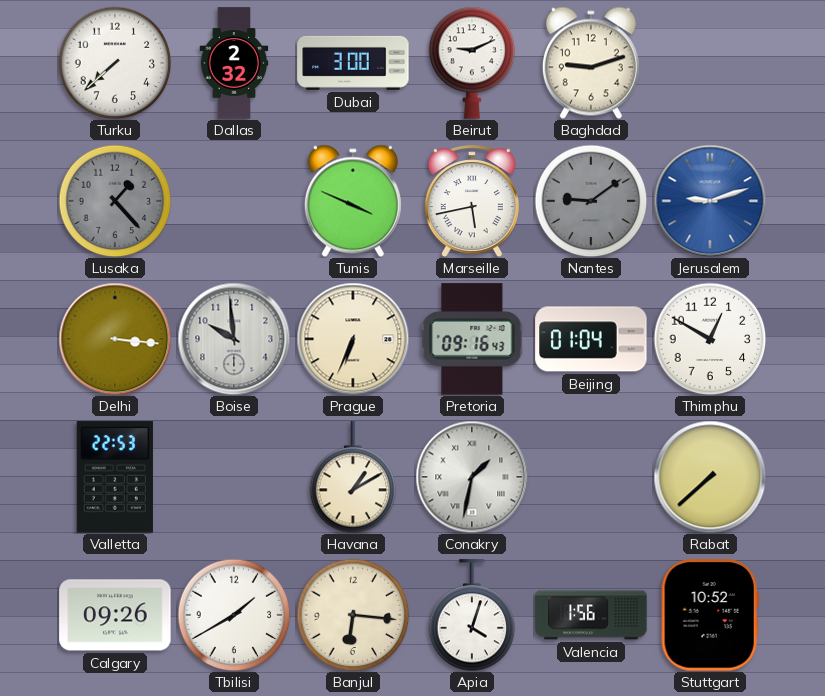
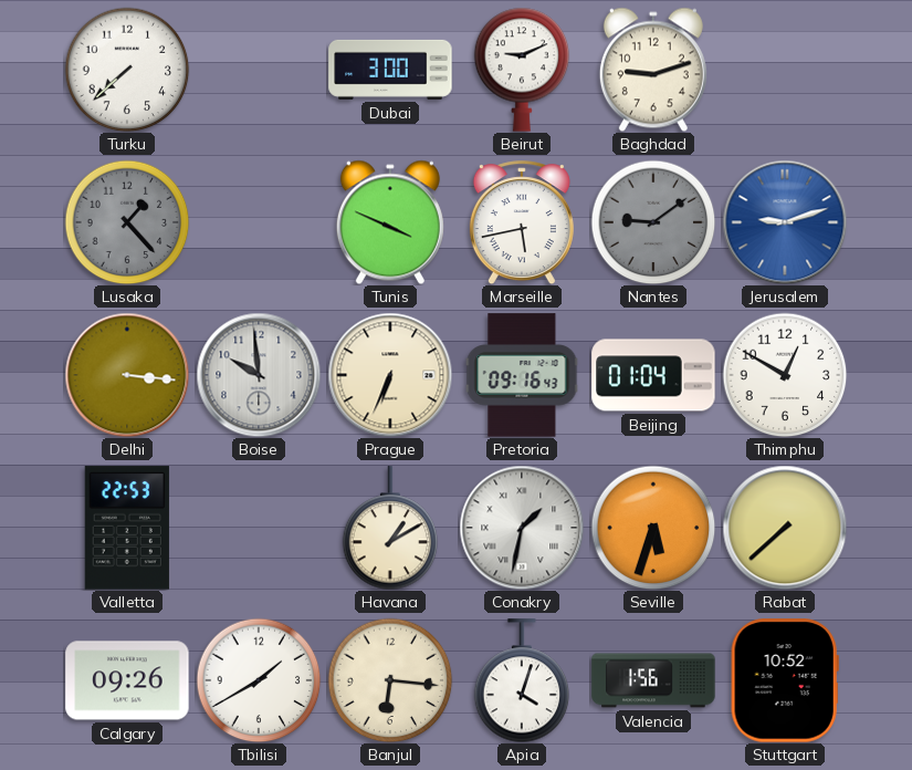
Dallas: 2:32 -> none
Seville: none -> 5:33
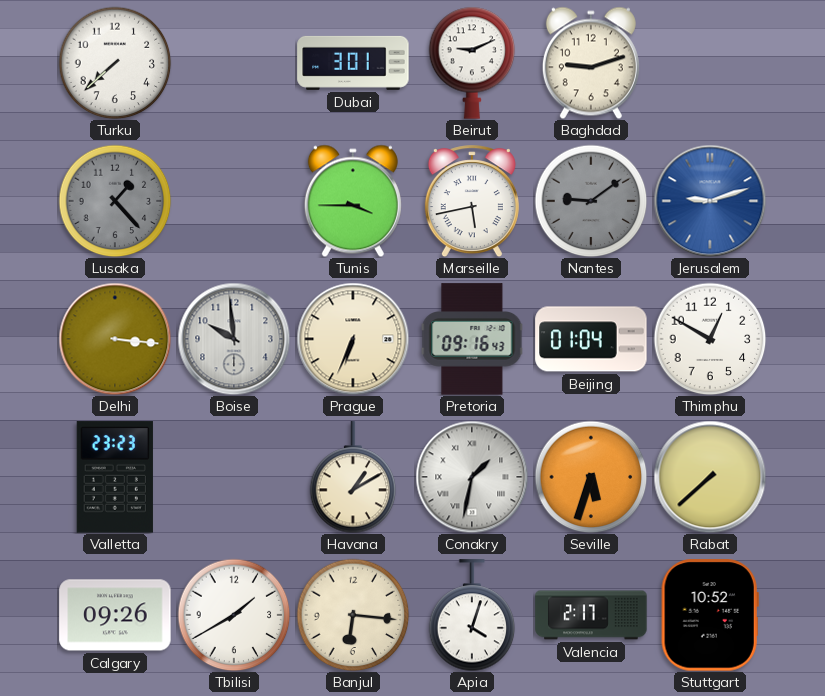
Dubai: 3:00 -> 3:01
Tunis: 3:49 -> 3:45
Valletta: 22:53 -> 23:23
Valencia: 1:56 -> 2:17
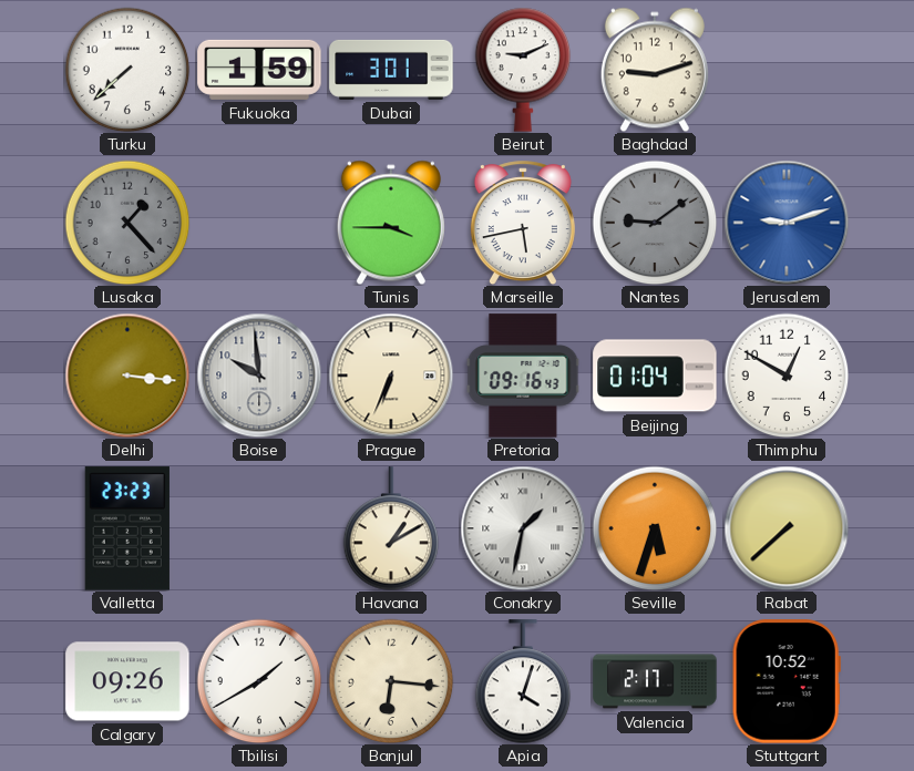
Fukuoka: none -> 1:59
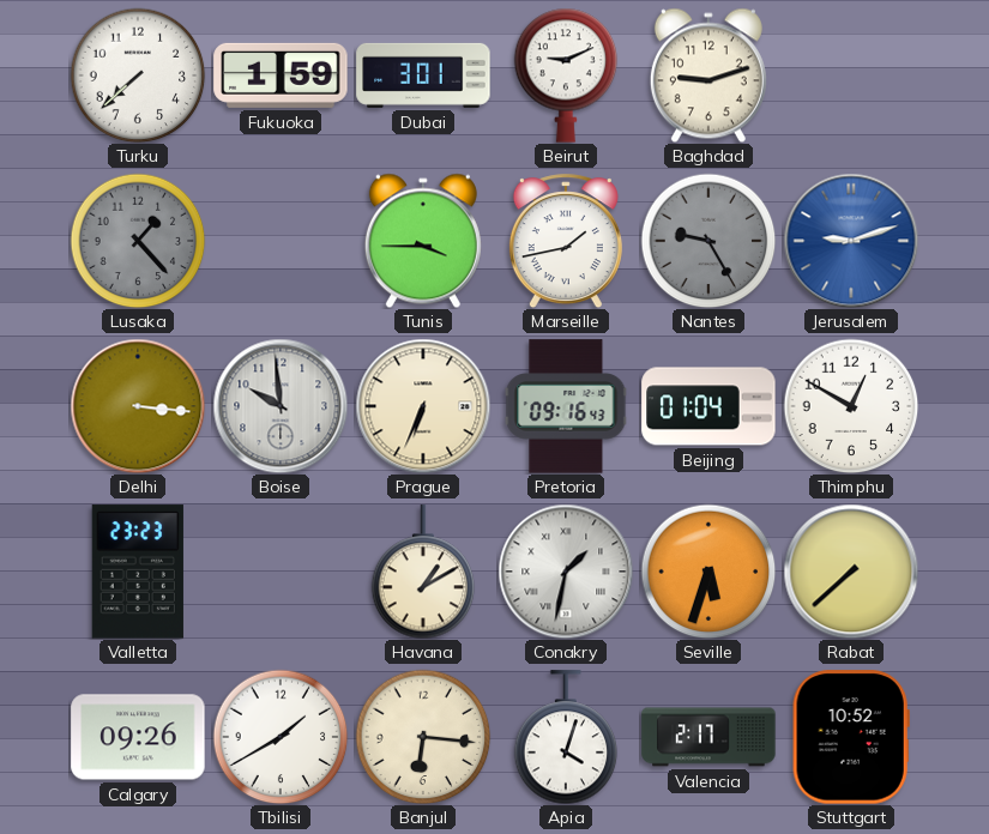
Marseille: 5:43 -> 1:43
Nantes: 9:09 -> 9:25
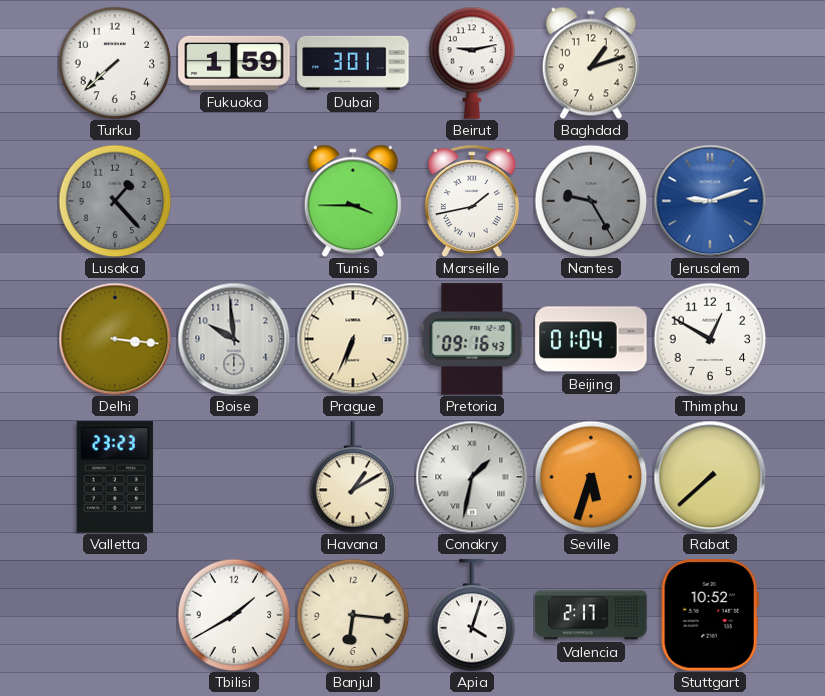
Beirut: 9:11 -> 9:13
Baghdad: 9:12 -> 1:12
Calgary: 09:26 -> none
